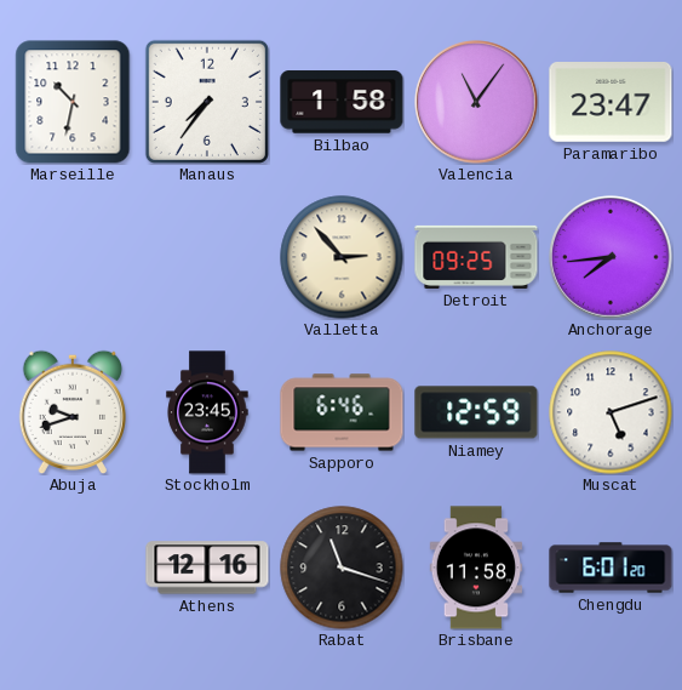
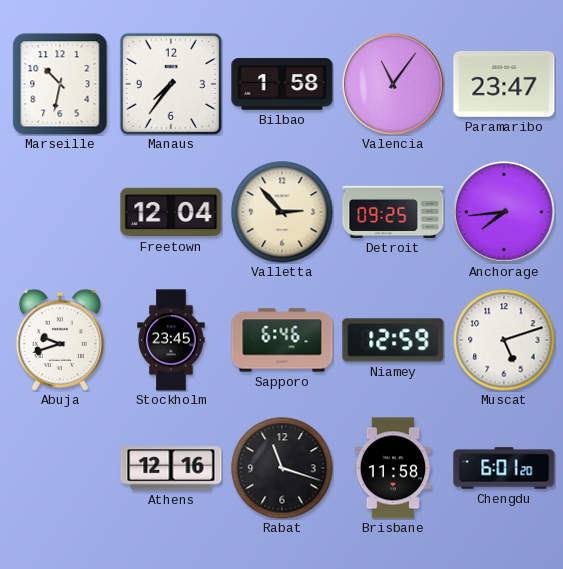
Freetown: none -> 12:04
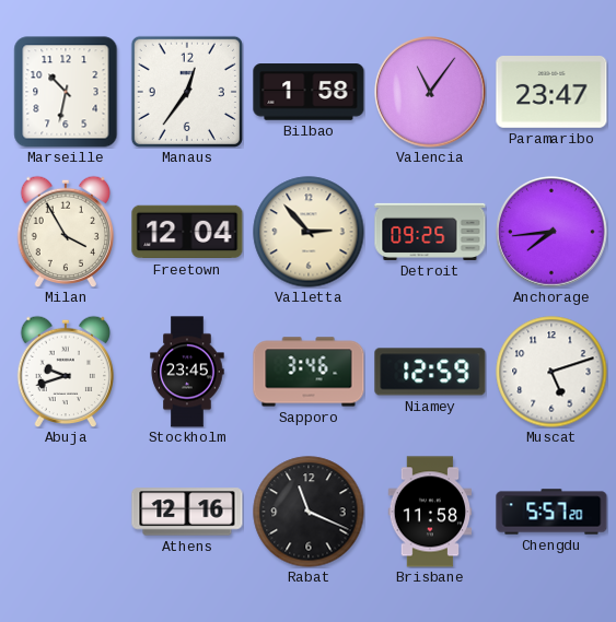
Manaus: 7:36 -> 12:36
Milan: none -> 3:55
Sapporo: 6:46 -> 3:46
Rabat: 11:18 -> 11:19
Chengdu: 6:01 -> 5:57
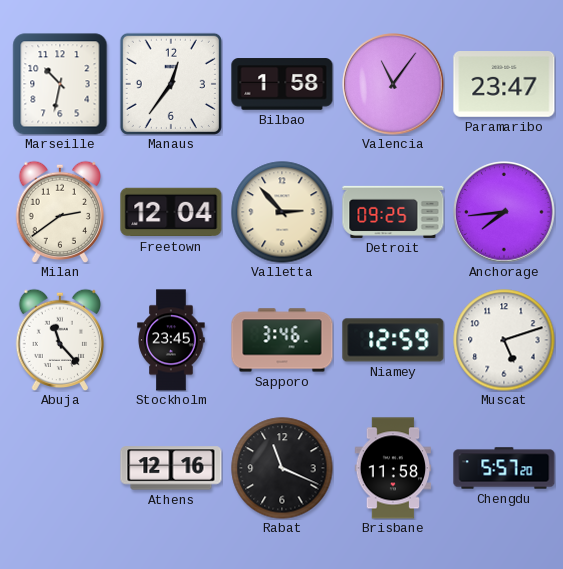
Milan: 3:55 -> 2:39
Abuja: 9:42 -> 11:23
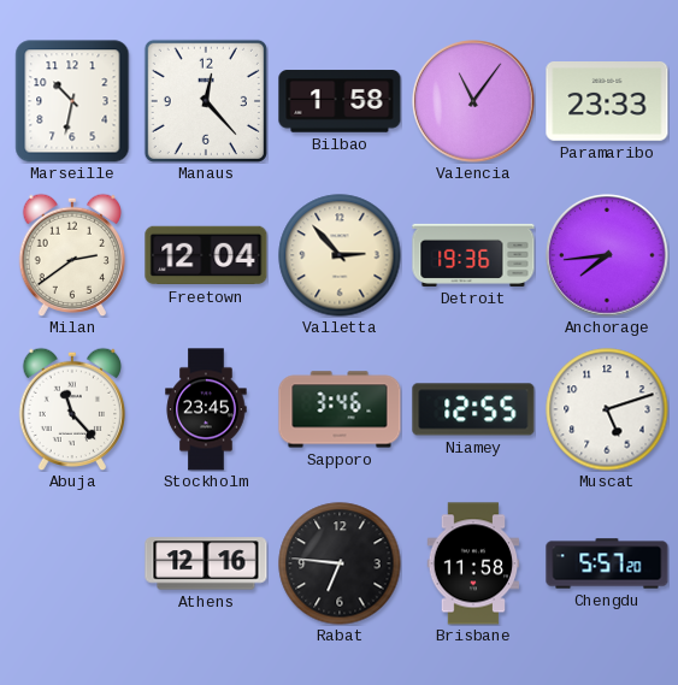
Manaus: 12:36 -> 12:23
Paramaribo: 23:47 -> 23:33
Detroit: 09:25 -> 19:36
Niamey: 12:59 -> 12:55
Rabat: 11:19 -> 6:46
